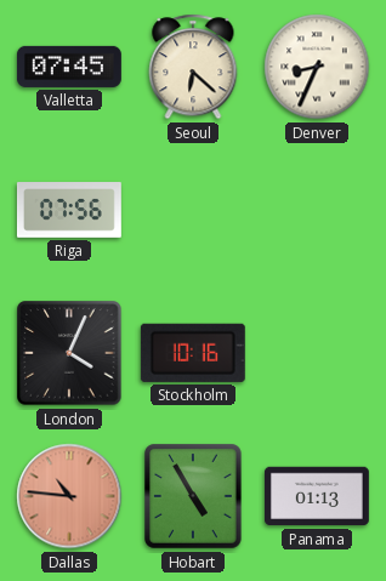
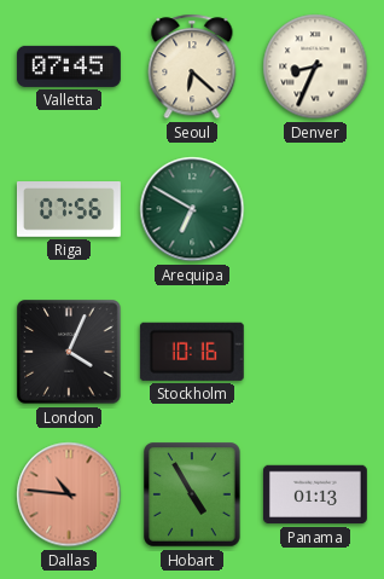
Arequipa: none -> 6:50
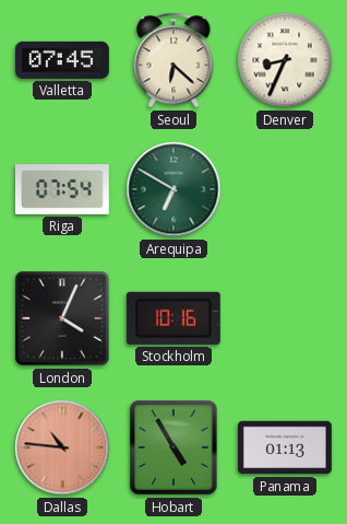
Riga: 07:56 -> 07:54
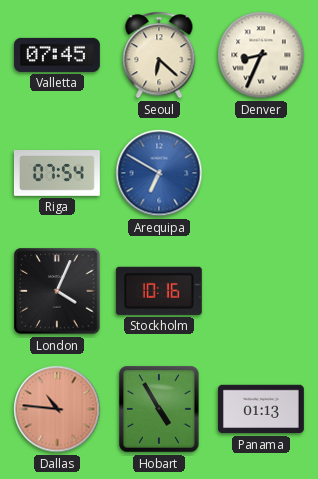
Arequipa dial: green -> blue
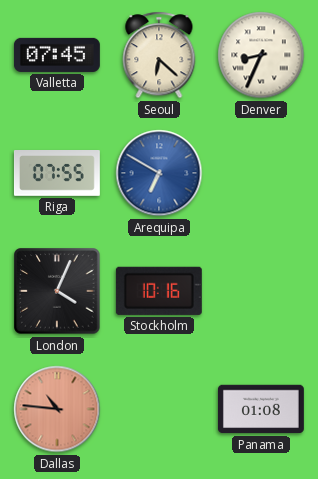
Riga: 07:54 -> 07:55
Hobart: 4:55 -> none
Panama: 01:13 -> 01:08
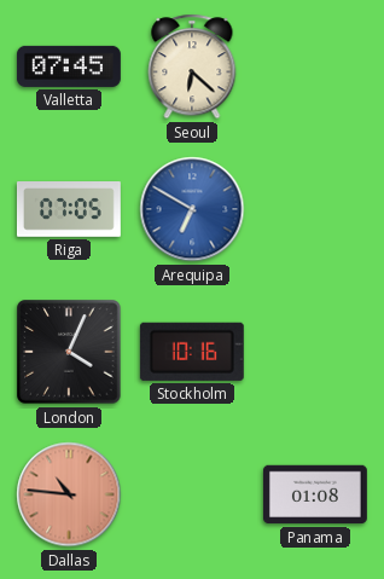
Denver: 8:34 -> none
Riga: 07:55 -> 07:05
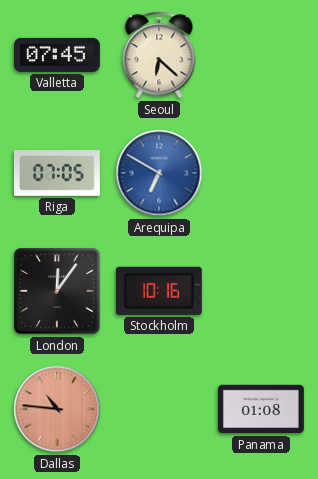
London: 4:04 -> 12:06
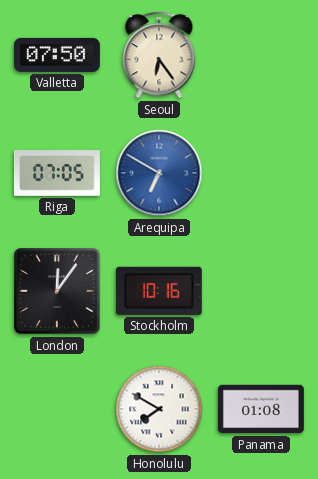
Valletta: 07:45 -> 07:50
Seoul: 6:22 -> 6:24
Dallas: 10:46 -> none
Honolulu: none -> 7:50
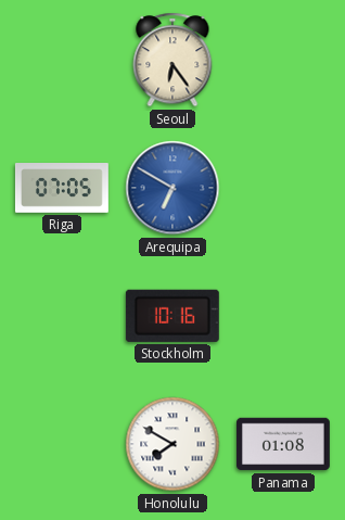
Valletta: 07:50 -> none
London: 12:06 -> none
